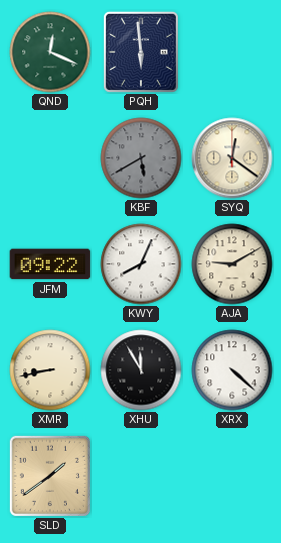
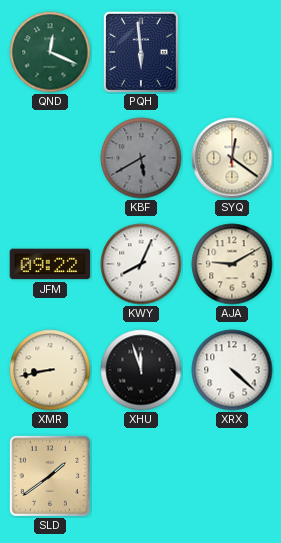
XHU: 11:55 -> 11:57
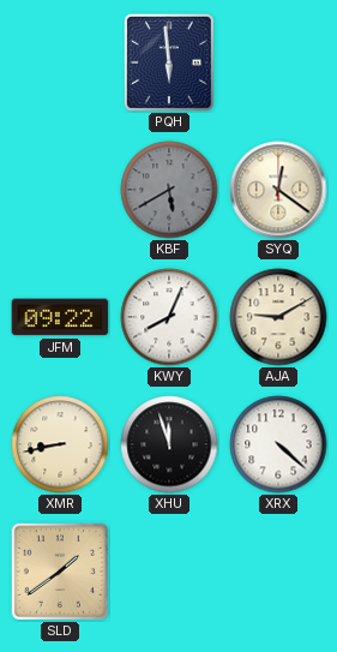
QND: 12:19 -> none
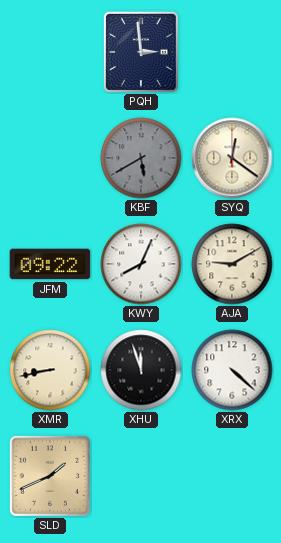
PQH: 5:59 -> 2:59
SLD: 1:39 -> 1:41
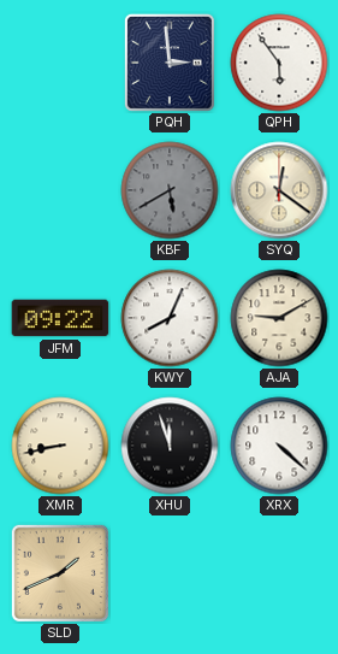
QPH: none -> 5:54
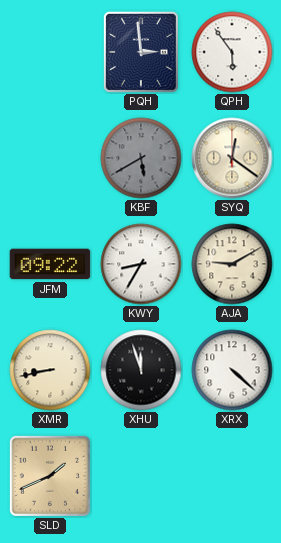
KWY: 8:04 -> 8:35
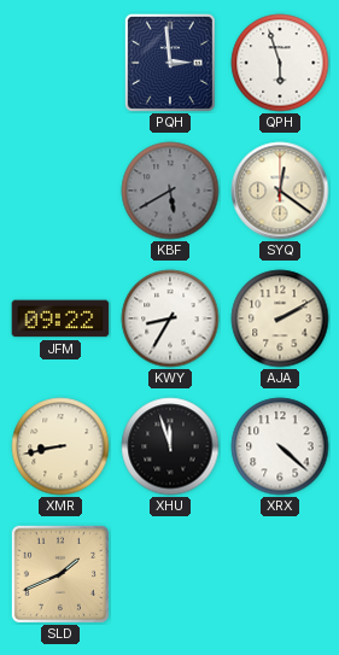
QPH: 5:54 -> 5:57
AJA: 9:10 -> 2:10
